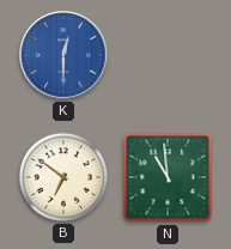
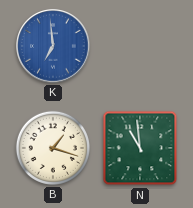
K: 12:30 -> 6:59
B: 6:51 -> 1:18
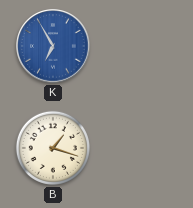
K: 6:59 -> 6:55
N: 10:59 -> none
